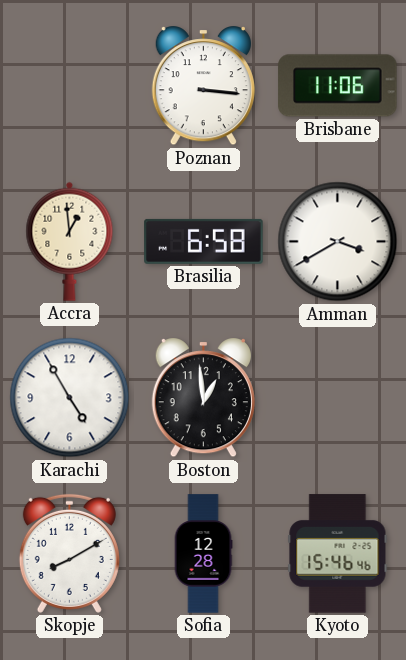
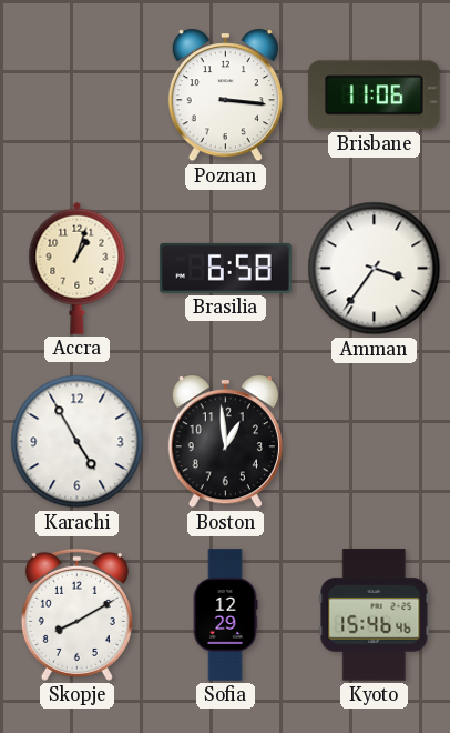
Accra: 12:59 -> 1:03
Amman: 3:40 -> 3:36
Sofia: 12:28 -> 12:29
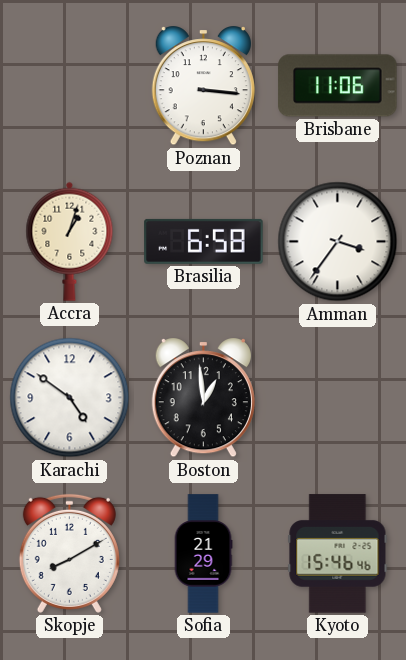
Karachi: 4:55 -> 4:51
Sofia: 12:29 -> 21:29
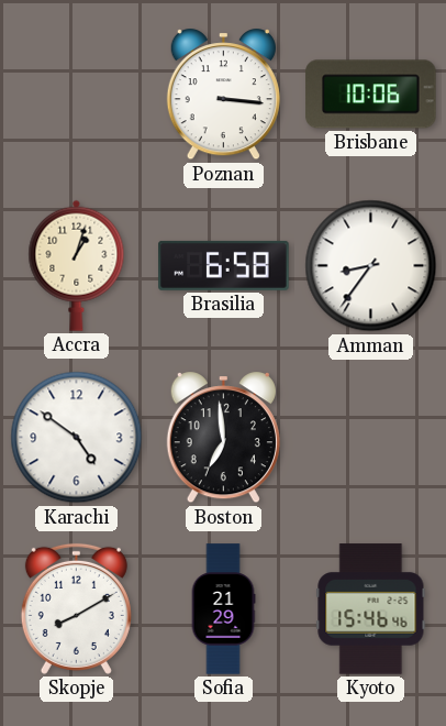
Brisbane: 11:06 -> 10:06
Amman: 3:36 -> 8:36
Boston: 12:59 -> 6:59
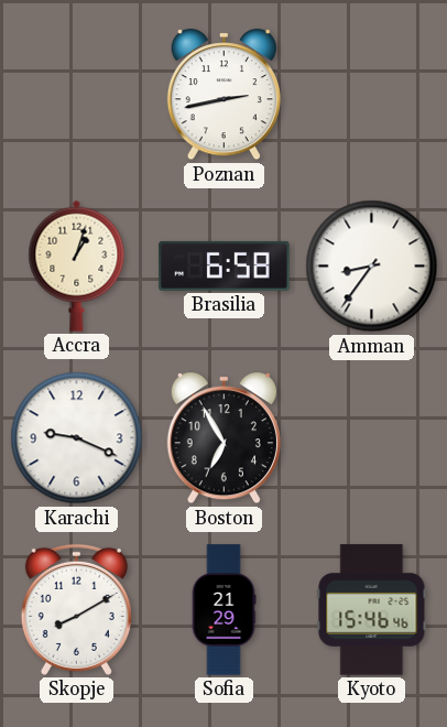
Poznan: 3:16 -> 2:43
Brisbane: 10:06 -> none
Karachi: 4:51 -> 9:19
Boston: 6:59 -> 6:55
